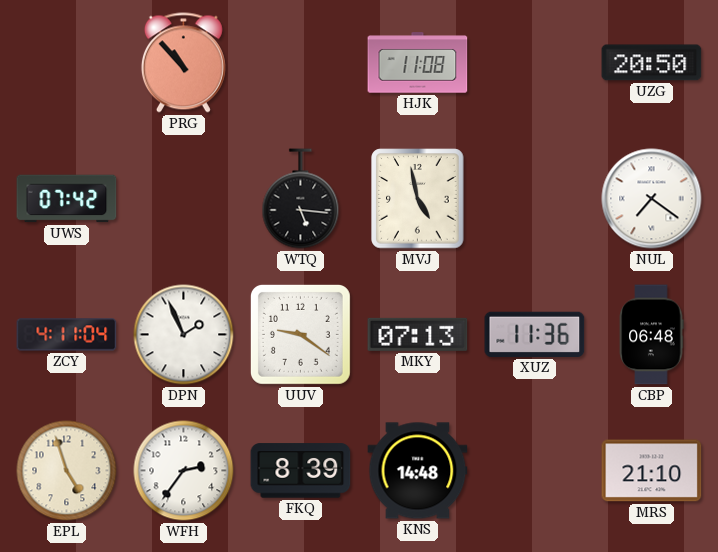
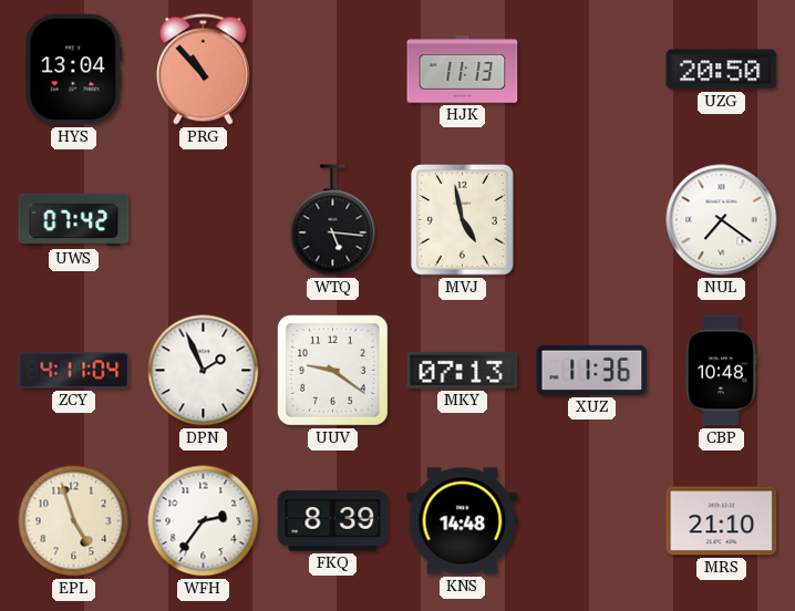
HYS: none -> 13:04
HJK: 11:08 -> 11:13
CBP: 06:48 -> 10:48
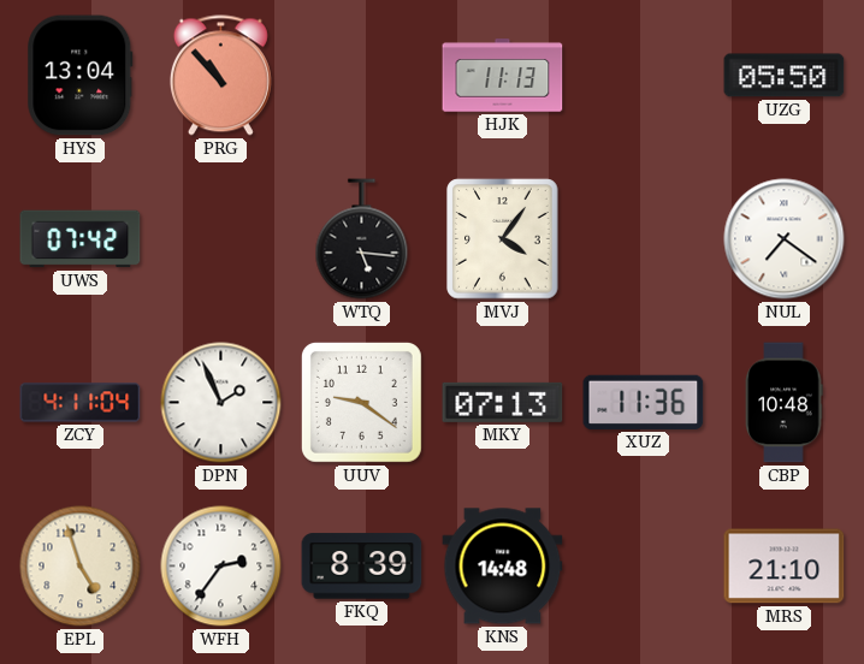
UZG: 20:50 -> 05:50
MVJ: 4:58 -> 4:06
